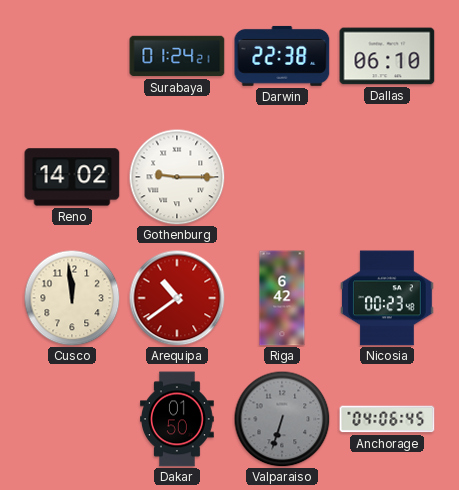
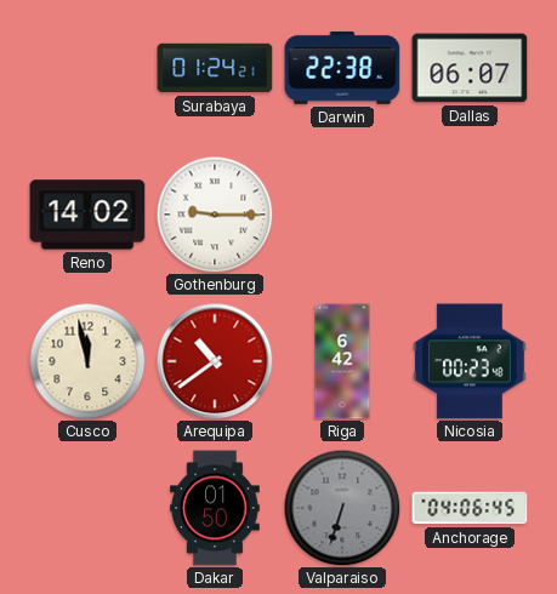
Dallas: 06:10 -> 06:07
Cusco: 11:59 -> 11:58
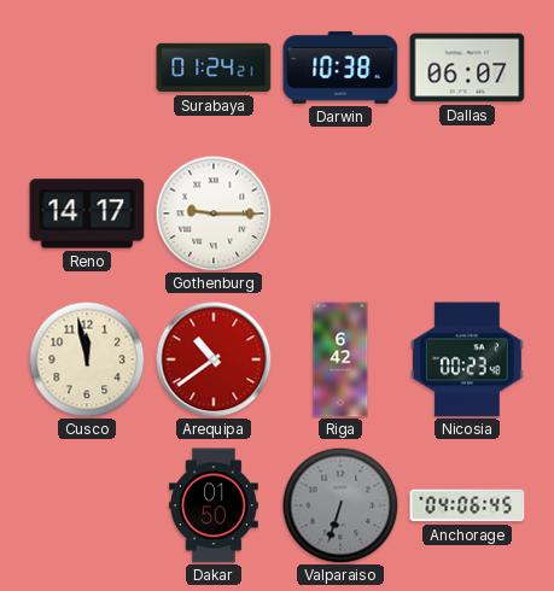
Darwin: 22:38 -> 10:38
Reno: 14:02 -> 14:17
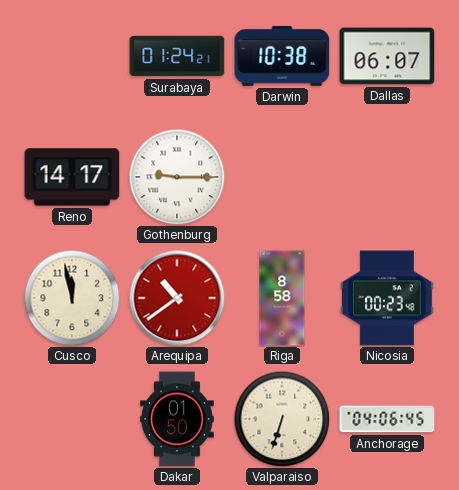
Riga: 6:42 -> 8:58
Valparaiso dial: grey -> cream
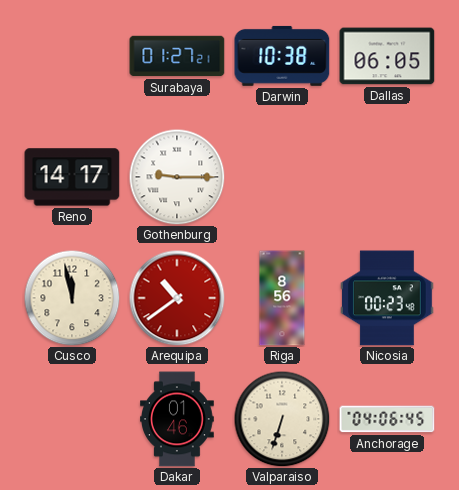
Surabaya: 01:24 -> 01:27
Dallas: 06:07 -> 06:05
Riga: 8:58 -> 8:56
Dakar: 01:50 -> 01:46
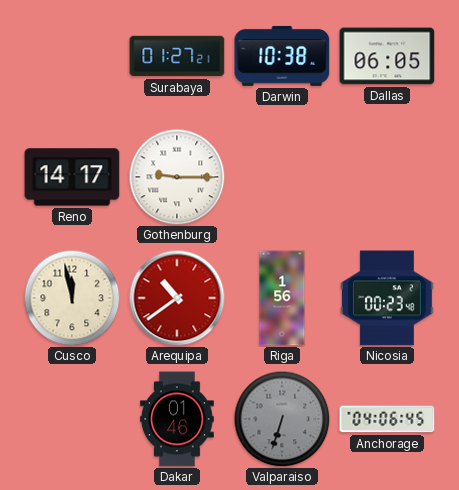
Riga: 8:56 -> 1:56
Valparaiso dial: cream -> grey
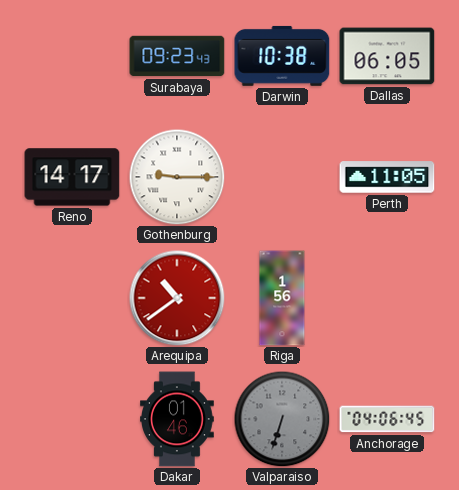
Surabaya: 01:27 -> 09:23
Perth: none -> 11:05
Cusco: 11:58 -> none
Nicosia: 00:23 -> none
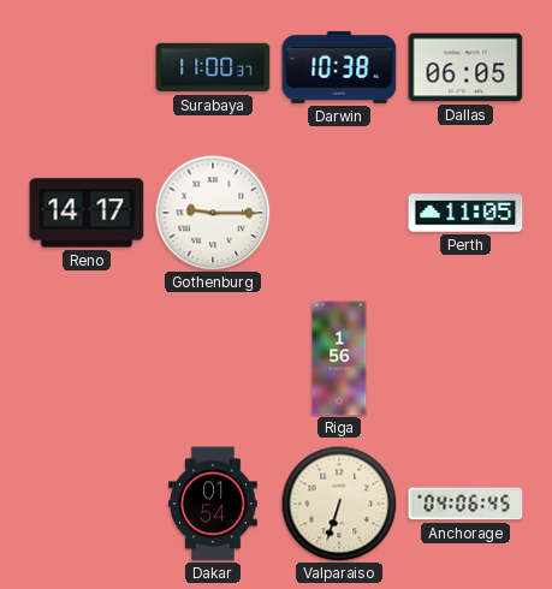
Surabaya: 09:23 -> 11:00
Arequipa: 10:39 -> none
Dakar: 01:46 -> 01:54
Valparaiso dial: grey -> cream
